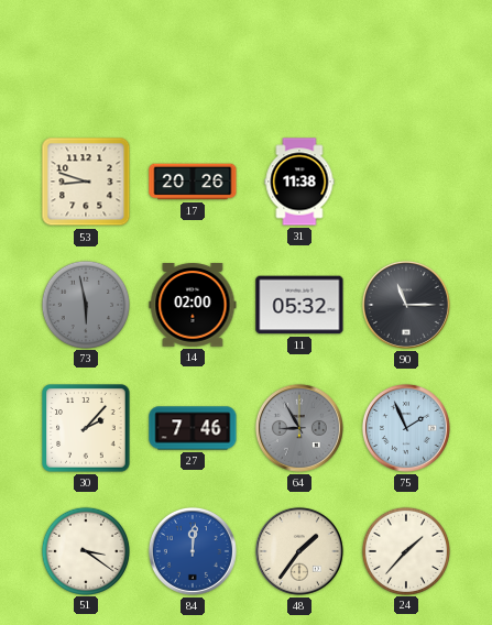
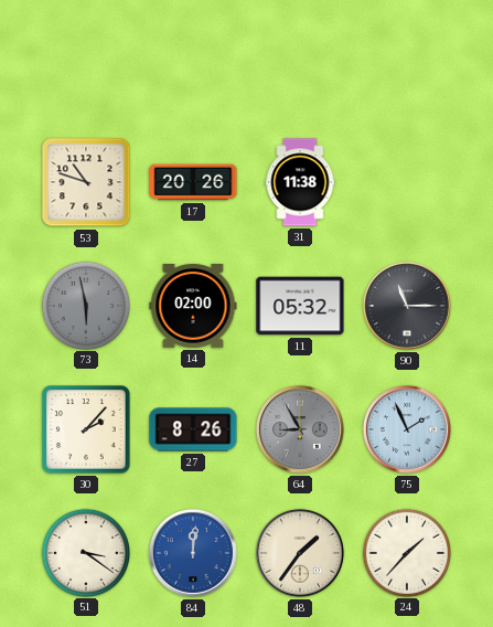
53: 8:48 -> 10:48
27: 7:46 -> 8:26
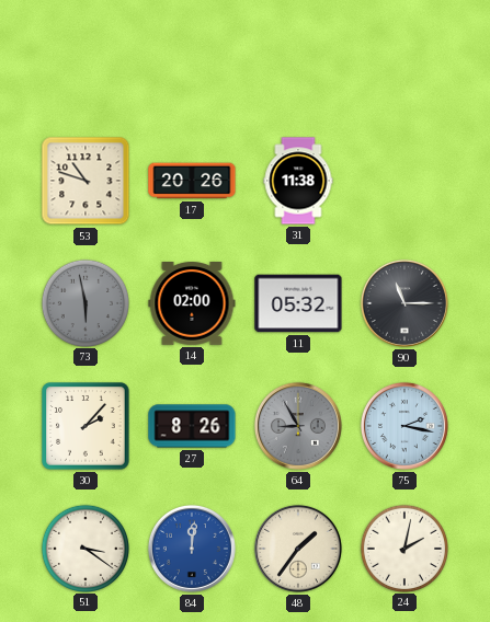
75: 1:56 -> 2:17
24: 1:37 -> 2:02
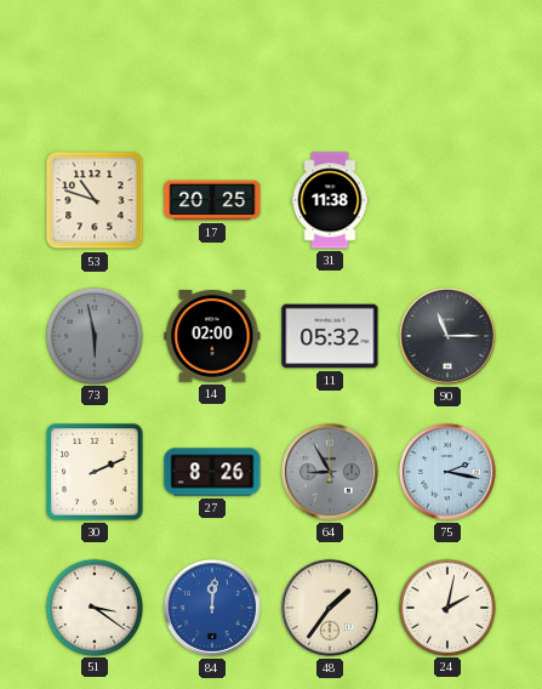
17: 20:26 -> 20:25
30: 2:07 -> 2:11
